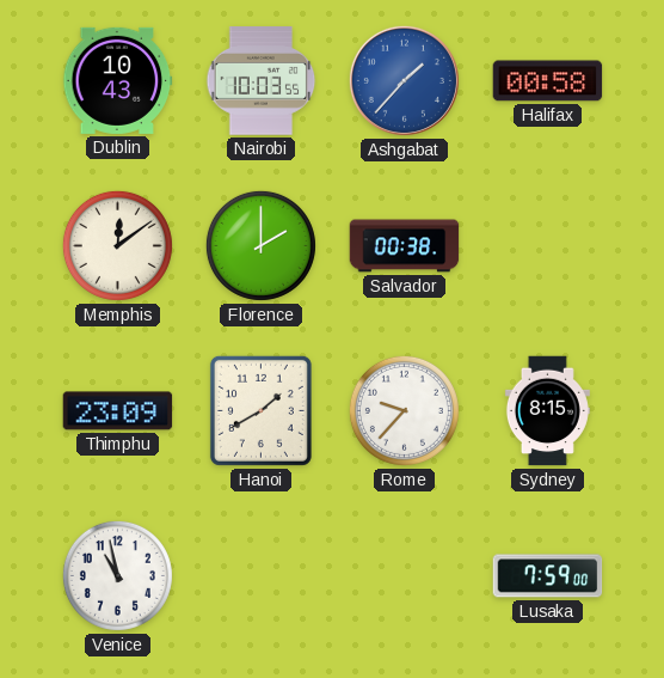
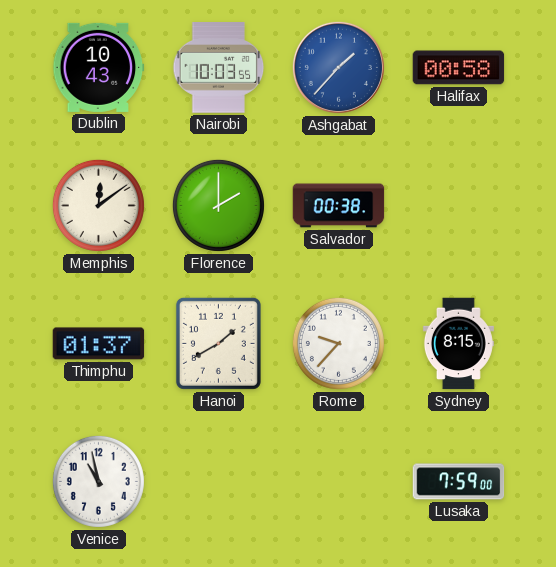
Thimphu: 23:09 -> 01:37
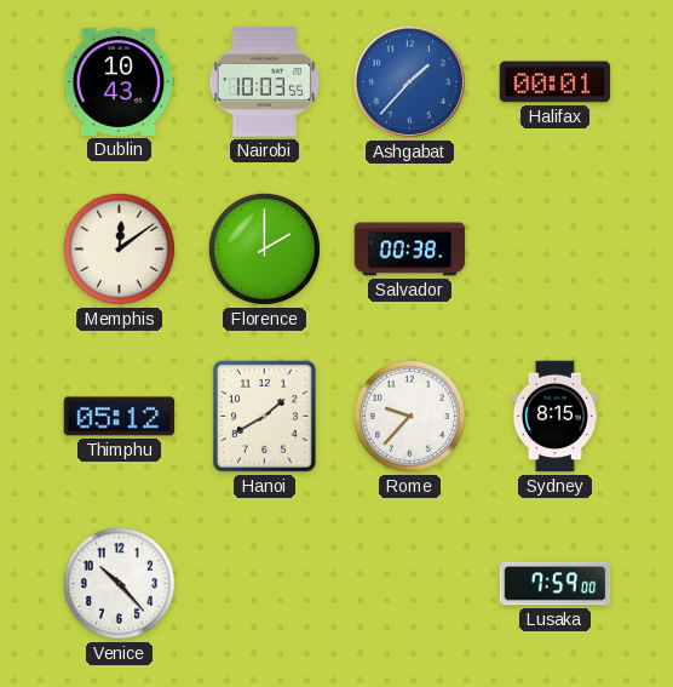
Halifax: 00:58 -> 00:01
Thimphu: 01:37 -> 05:12
Venice: 10:58 -> 10:23
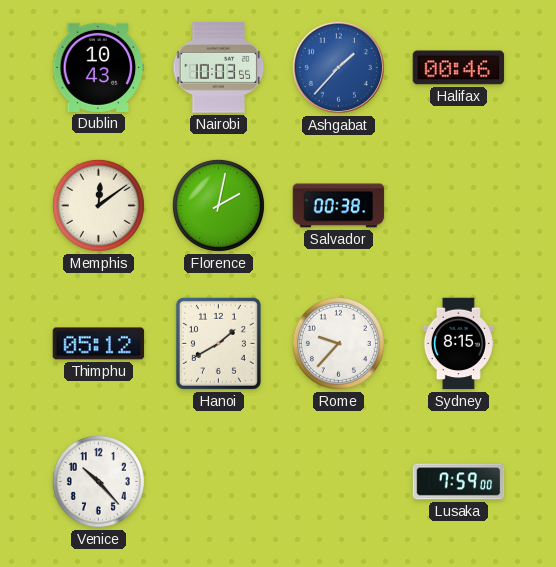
Halifax: 00:01 -> 00:46
Florence: 2:00 -> 2:02
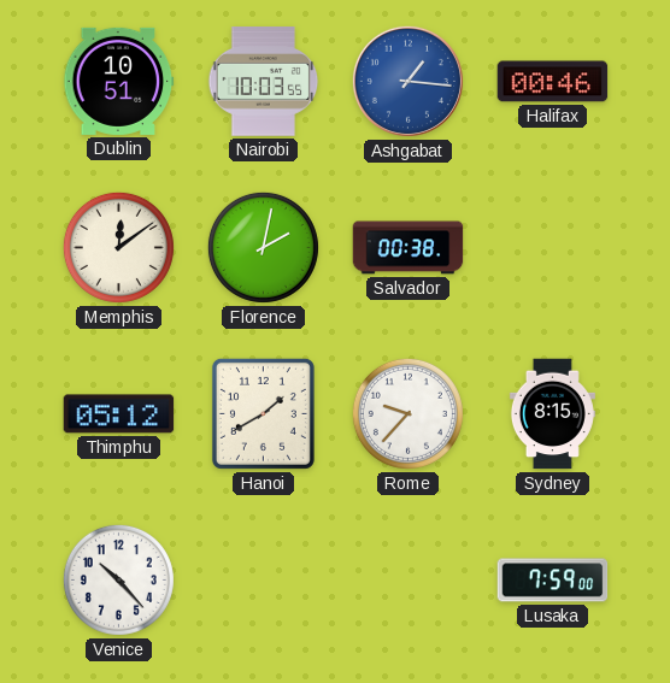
Dublin: 10:43 -> 10:51
Ashgabat: 1:37 -> 1:16
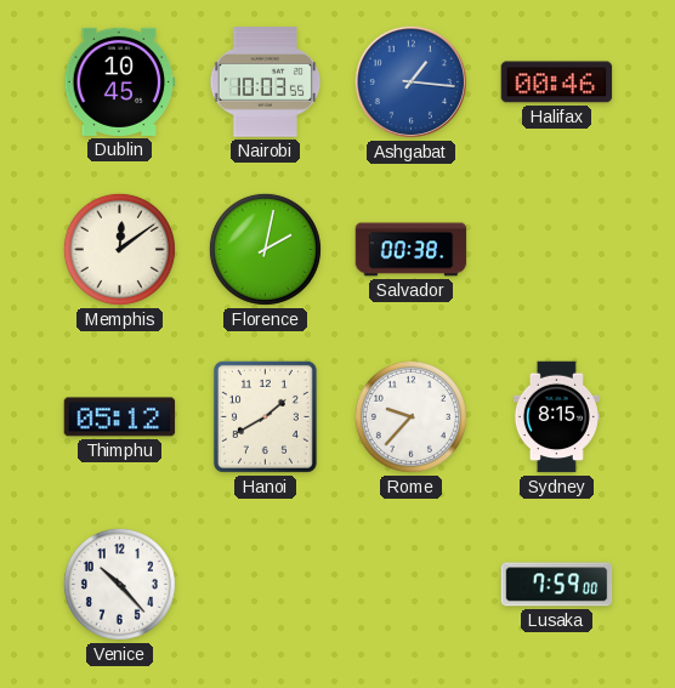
Dublin: 10:51 -> 10:45
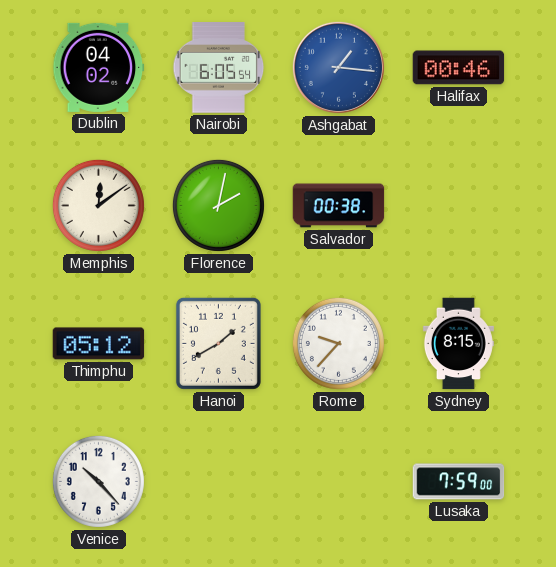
Dublin: 10:45 -> 04:02
Nairobi: 10:03 -> 6:05
